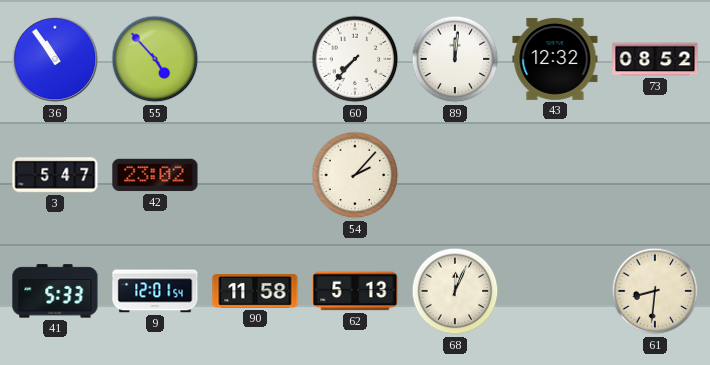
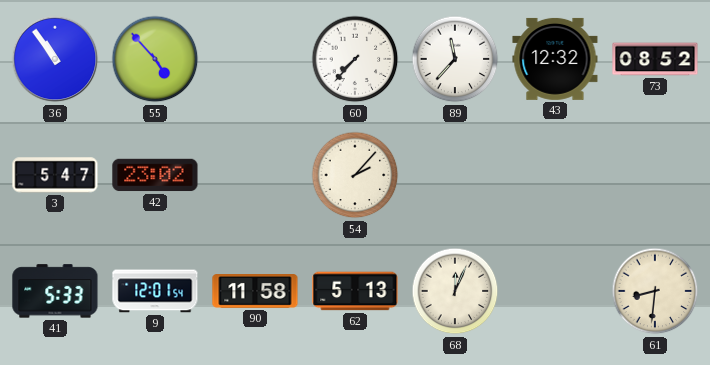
89: 12:01 -> 11:37
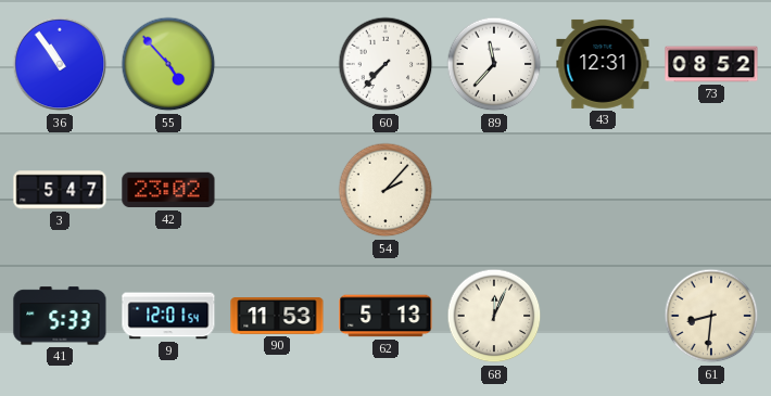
43: 12:32 -> 12:31
90: 11:58 -> 11:53
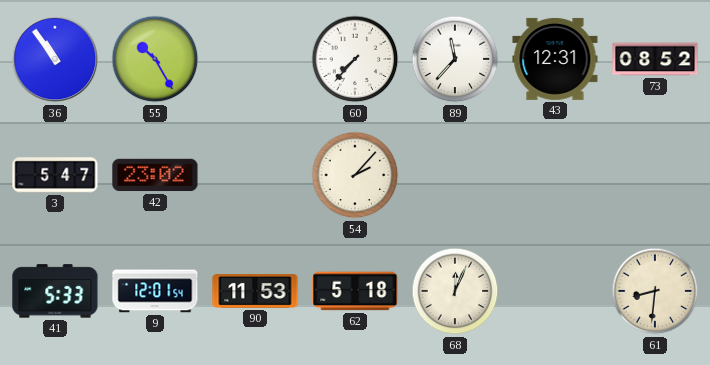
55: 4:53 -> 10:25
62: 5:13 -> 5:18
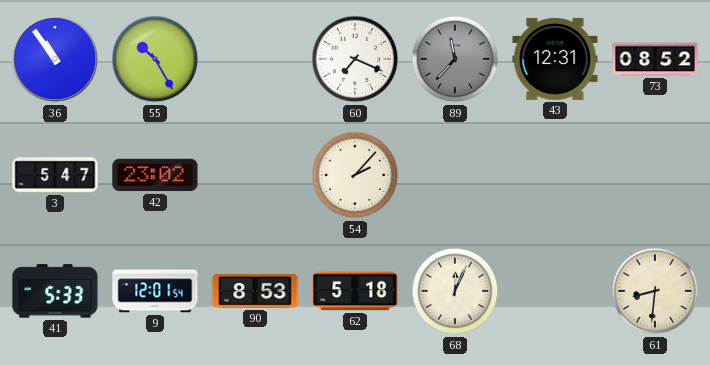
60: 7:37 -> 7:19
89 dial: white -> grey
90: 11:53 -> 8:53
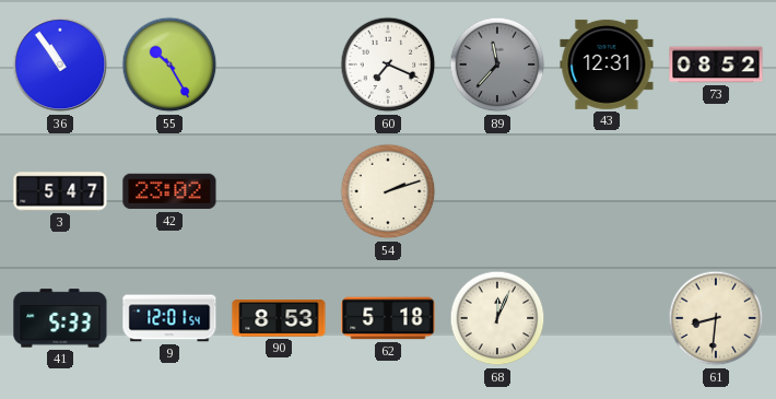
54: 2:07 -> 2:12
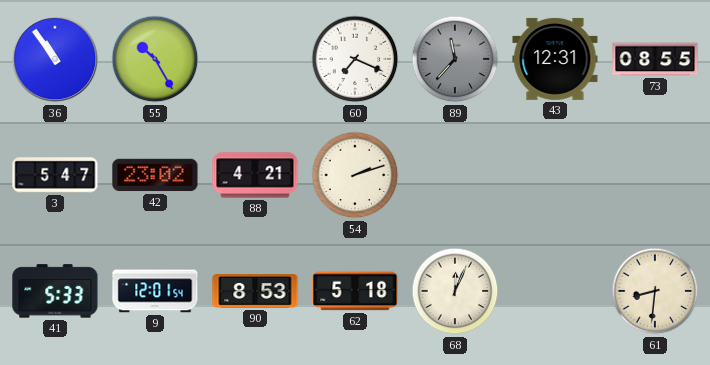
73: 08:52 -> 08:55
88: none -> 4:21
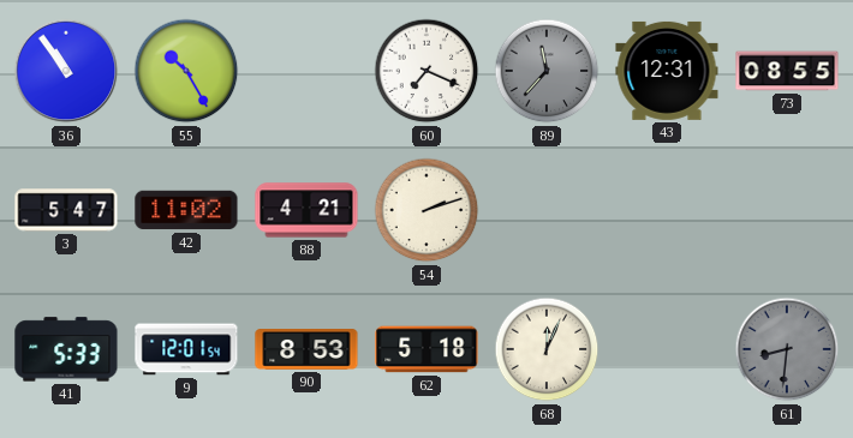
42: 23:02 -> 11:02
61 dial: cream -> grey
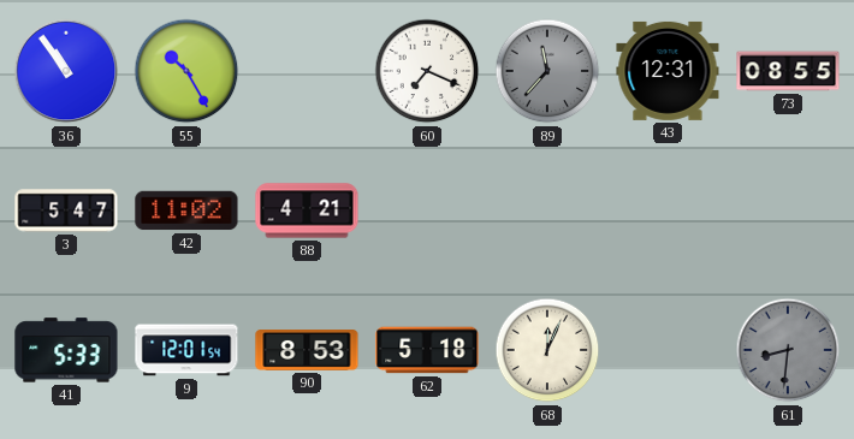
54: 2:12 -> none
